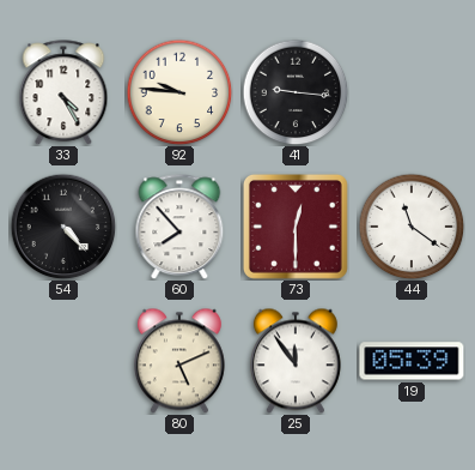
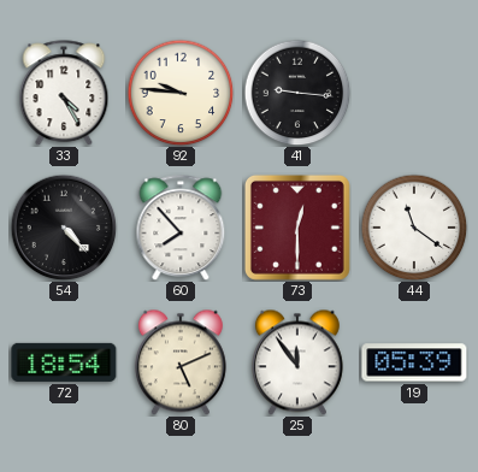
72: none -> 18:54
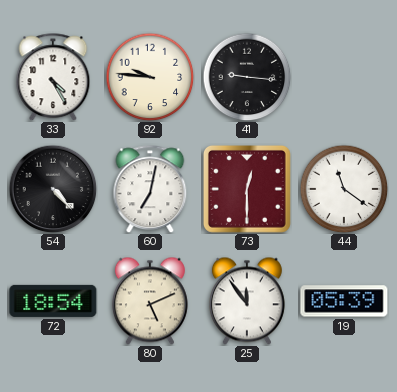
60: 7:53 -> 7:02
